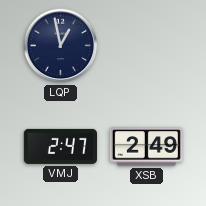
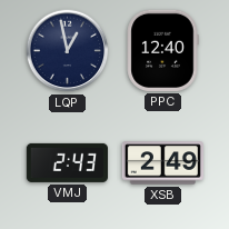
PPC: none -> 12:40
VMJ: 2:47 -> 2:43
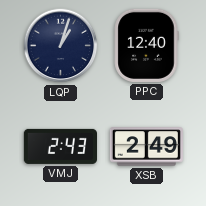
LQP: 12:58 -> 1:03
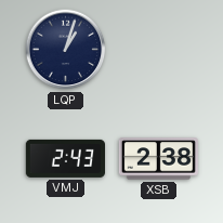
PPC: 12:40 -> none
XSB: 2:49 -> 2:38
